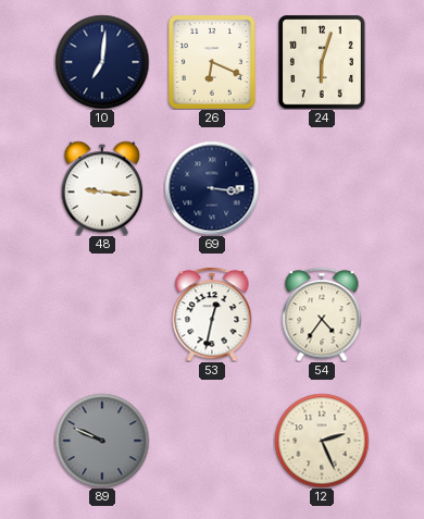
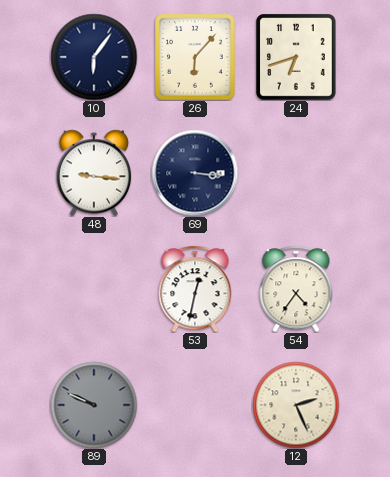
10: 7:01 -> 6:06
26: 6:19 -> 6:07
24: 6:03 -> 6:42
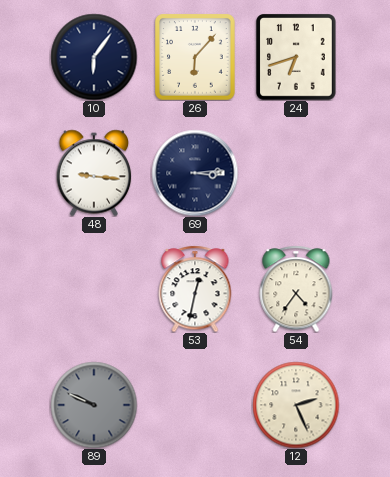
69: 3:16 -> 3:14
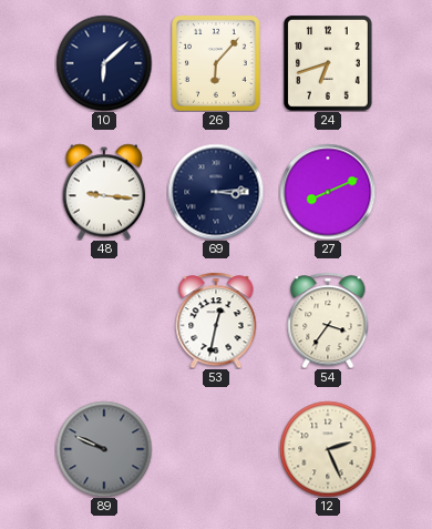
10: 6:06 -> 6:08
27: none -> 8:11
54: 4:36 -> 3:36
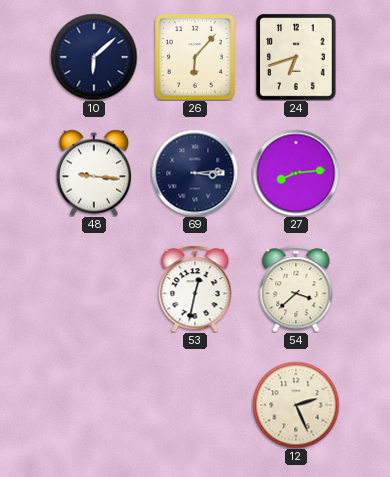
27: 8:11 -> 8:14
54: 3:36 -> 3:38
89: 9:49 -> none
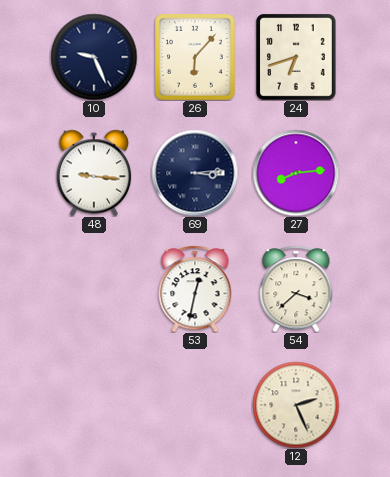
10: 6:08 -> 9:26
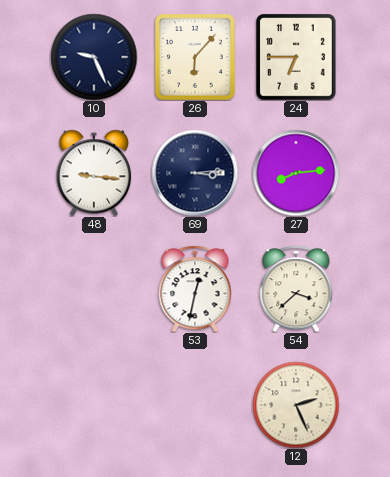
24: 6:42 -> 6:45
